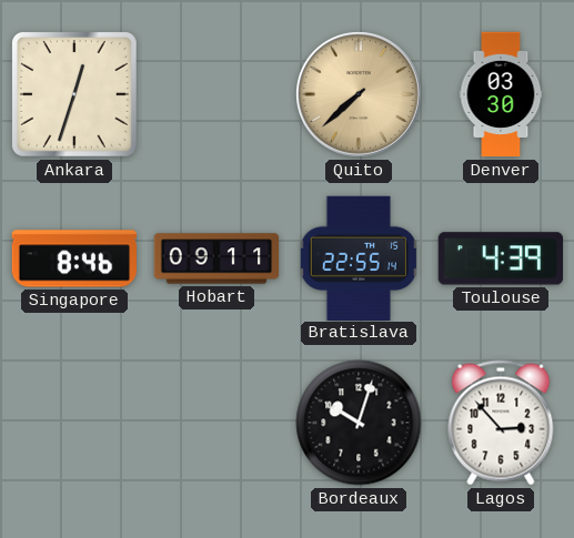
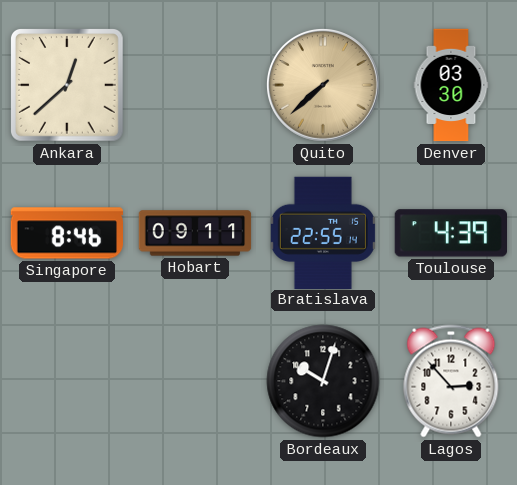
Ankara: 12:33 -> 12:38
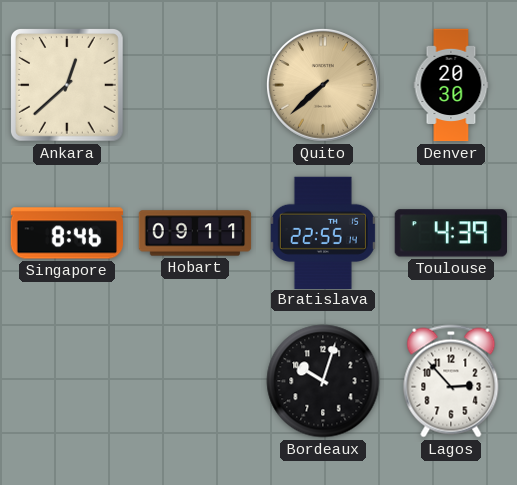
Denver: 03:30 -> 20:30
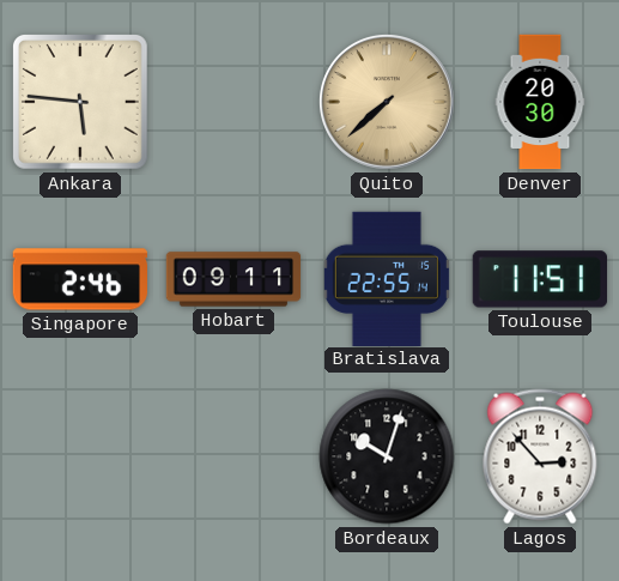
Ankara: 12:38 -> 5:46
Singapore: 8:46 -> 2:46
Toulouse: 4:39 -> 11:51
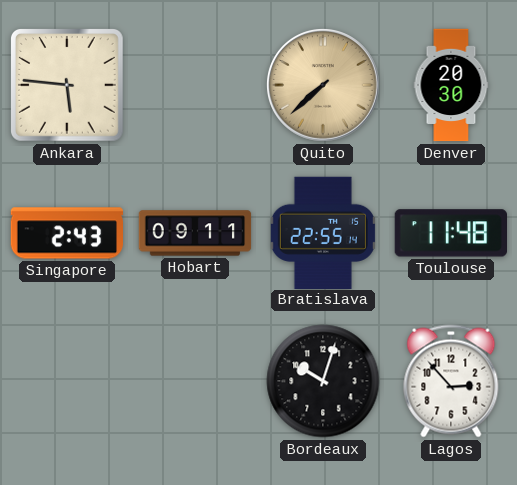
Singapore: 2:46 -> 2:43
Toulouse: 11:51 -> 11:48
